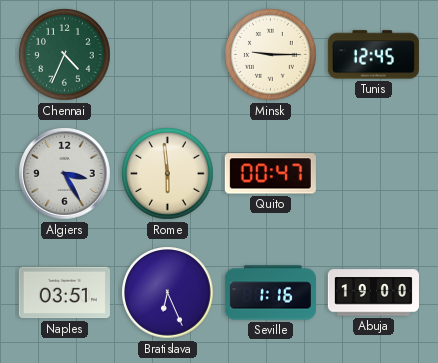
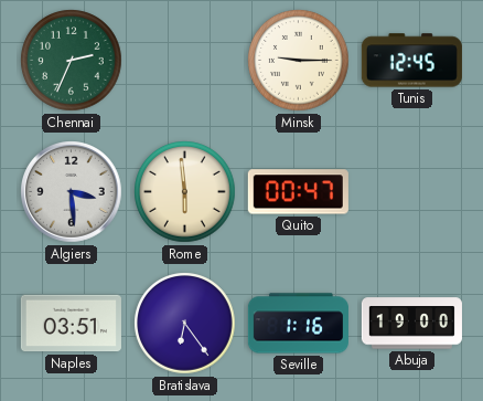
Chennai: 4:34 -> 2:34
Algiers: 3:25 -> 3:29
Bratislava: 6:26 -> 6:24
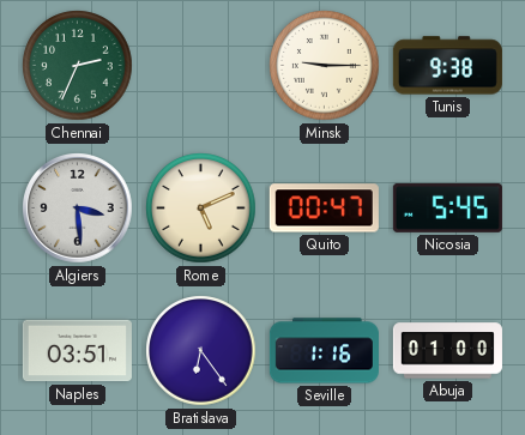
Tunis: 12:45 -> 9:38
Rome: 5:59 -> 5:11
Nicosia: none -> 5:45
Abuja: 19:00 -> 01:00
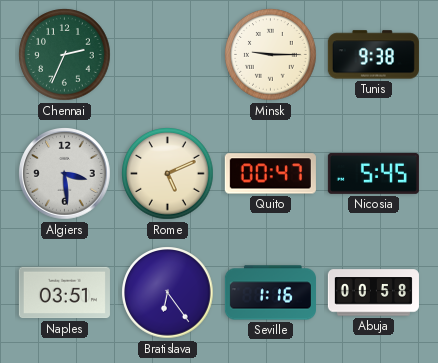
Abuja: 01:00 -> 00:58
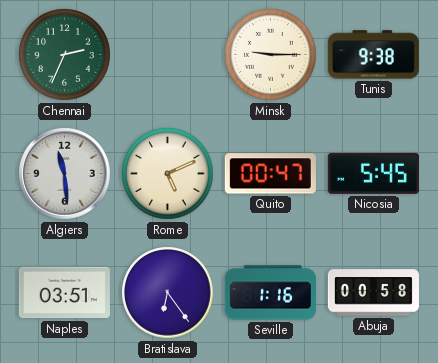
Algiers: 3:29 -> 11:29
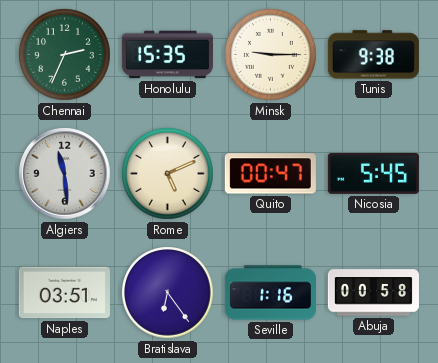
Honolulu: none -> 15:35
